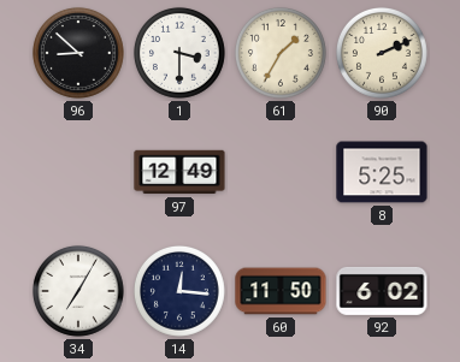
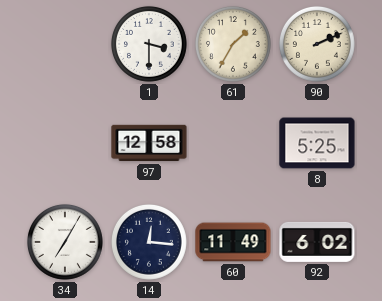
96: 8:52 -> none
97: 12:49 -> 12:58
60: 11:50 -> 11:49
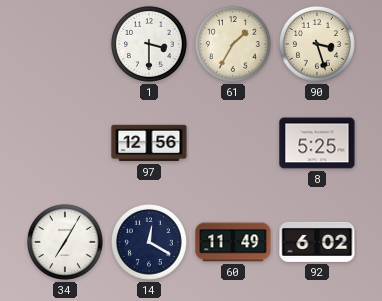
90: 2:11 -> 3:27
97: 12:58 -> 12:56
14: 12:16 -> 12:20
